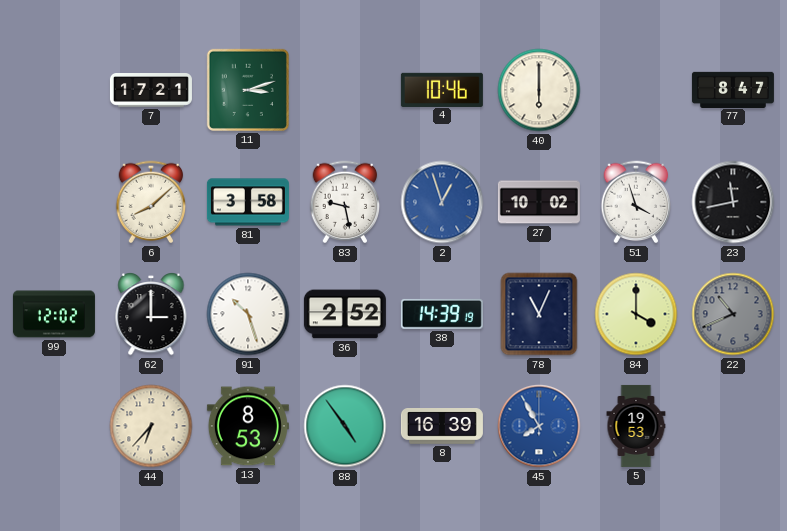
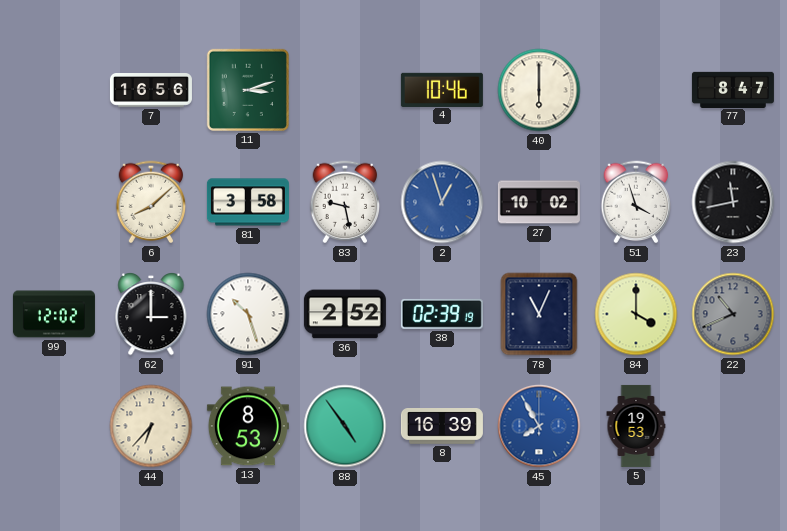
7: 17:21 -> 16:56
38: 14:39 -> 02:39
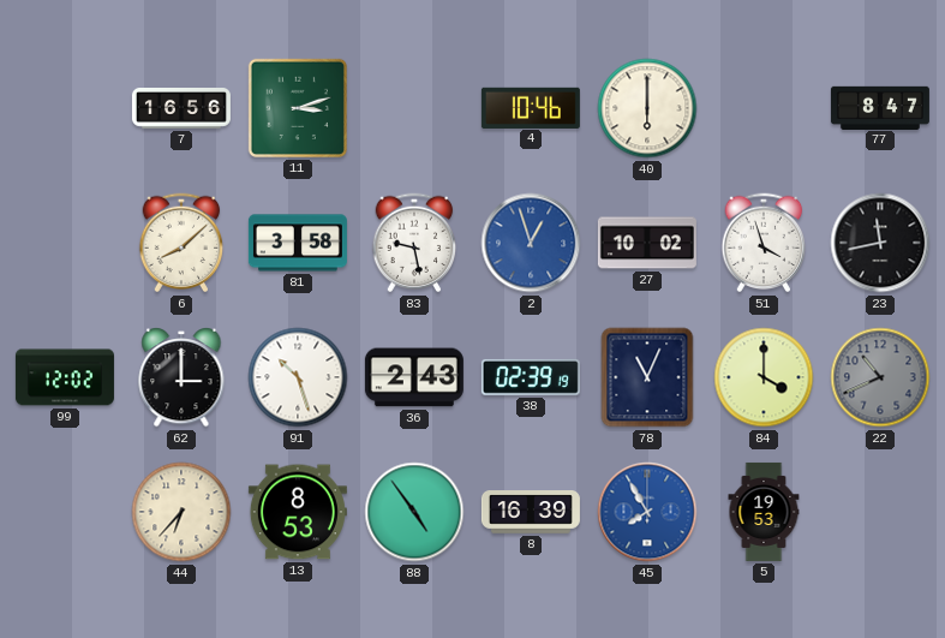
36: 2:52 -> 2:43
